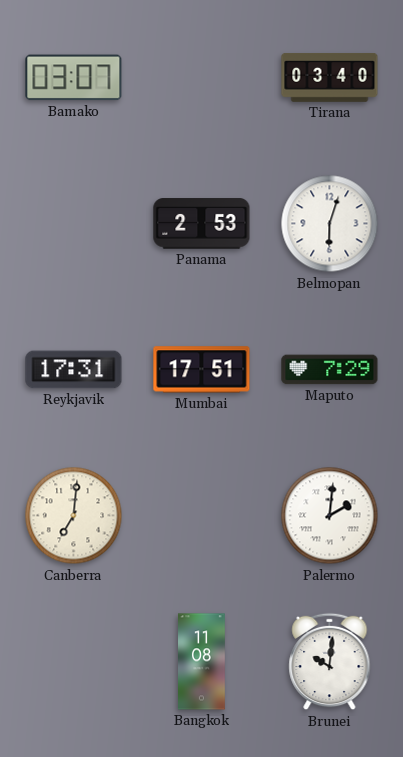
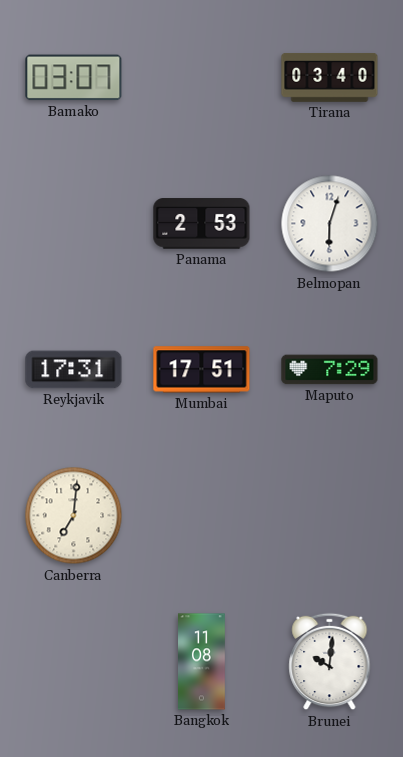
Palermo: 2:01 -> none
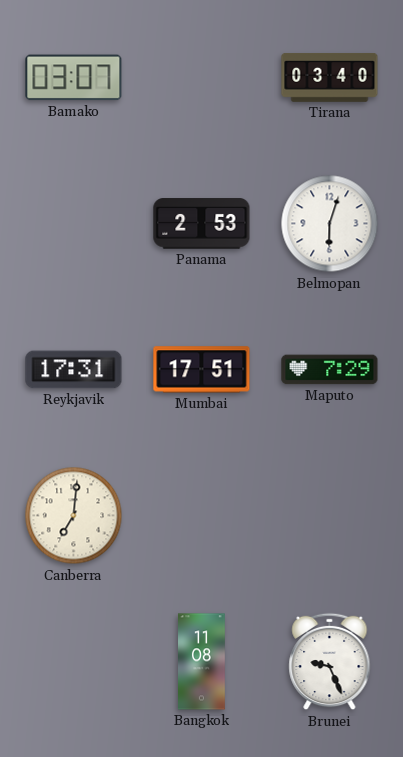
Brunei: 10:01 -> 9:26
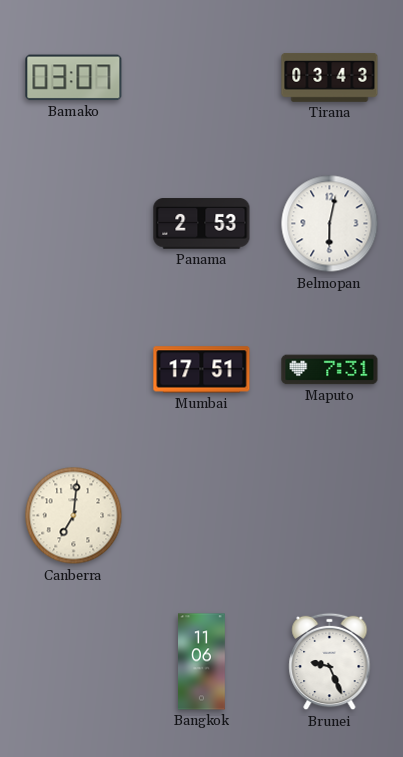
Tirana: 03:40 -> 03:43
Belmopan: 6:03 -> 6:02
Reykjavik: 17:31 -> none
Maputo: 7:29 -> 7:31
Bangkok: 11:08 -> 11:06
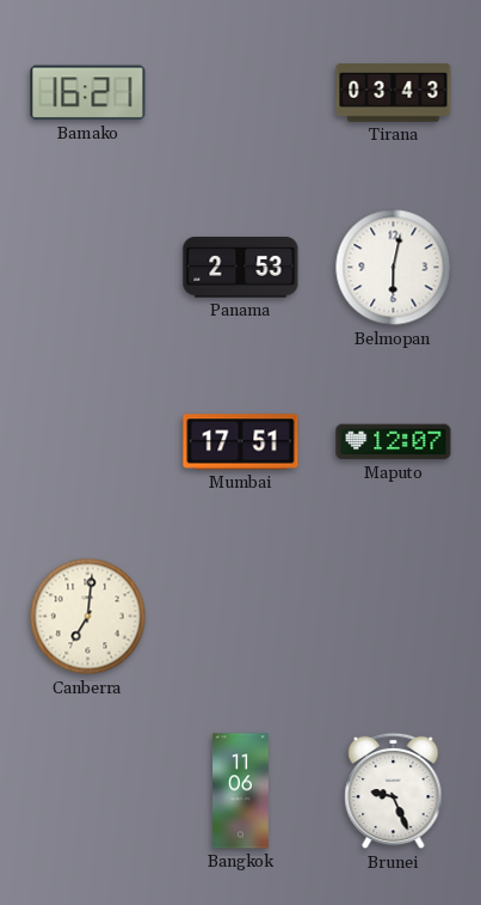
Bamako: 03:07 -> 16:21
Maputo: 7:31 -> 12:07
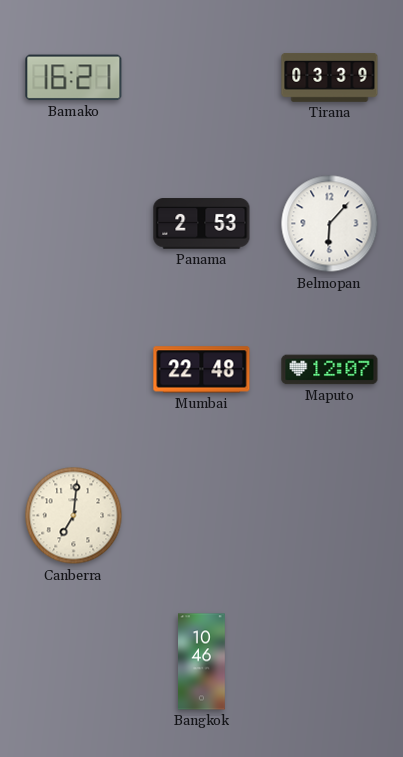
Tirana: 03:43 -> 03:39
Belmopan: 6:02 -> 6:07
Mumbai: 17:51 -> 22:48
Bangkok: 11:06 -> 10:46
Brunei: 9:26 -> none
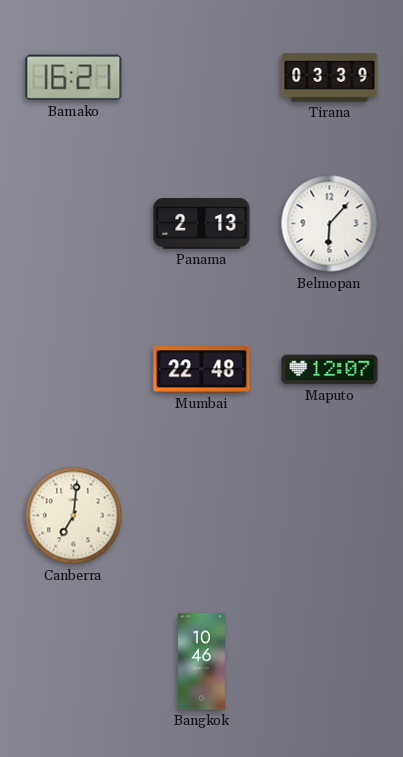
Panama: 2:53 -> 2:13
